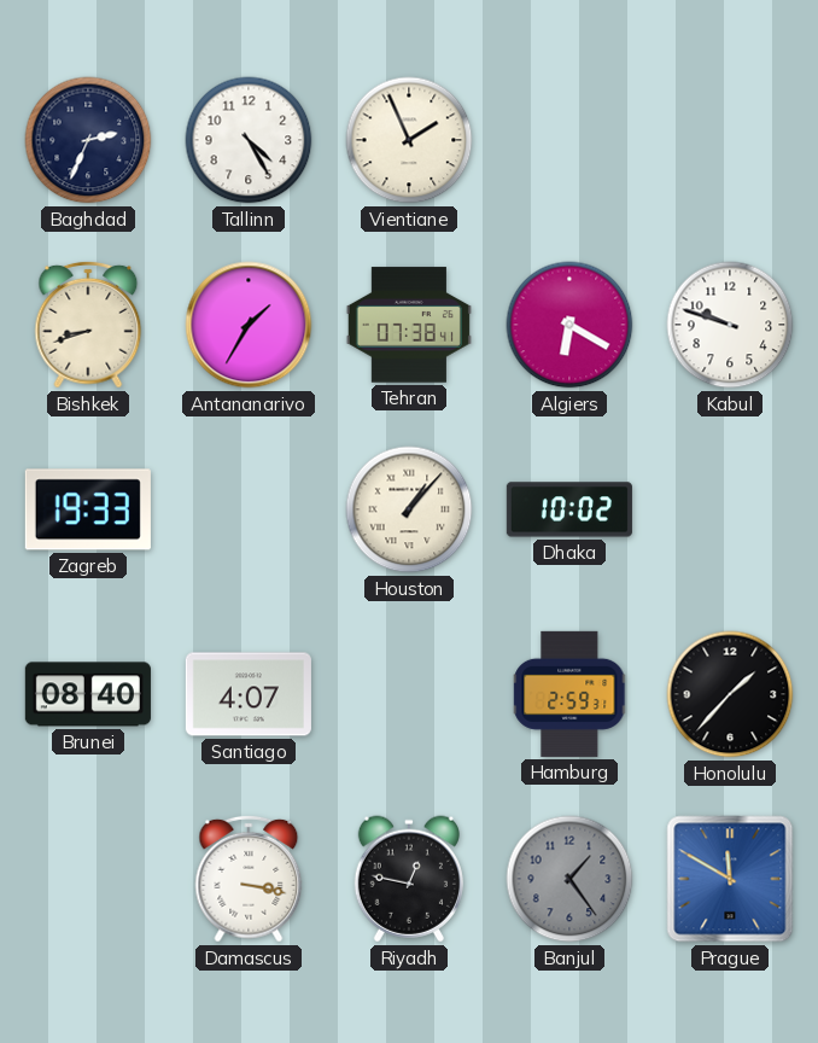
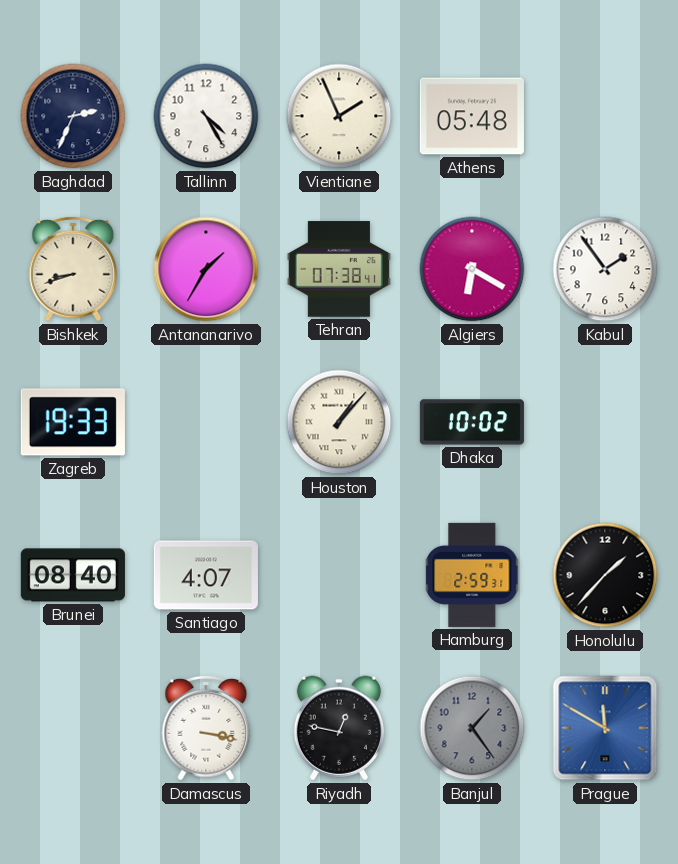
Athens: none -> 05:48
Kabul: 9:48 -> 1:54
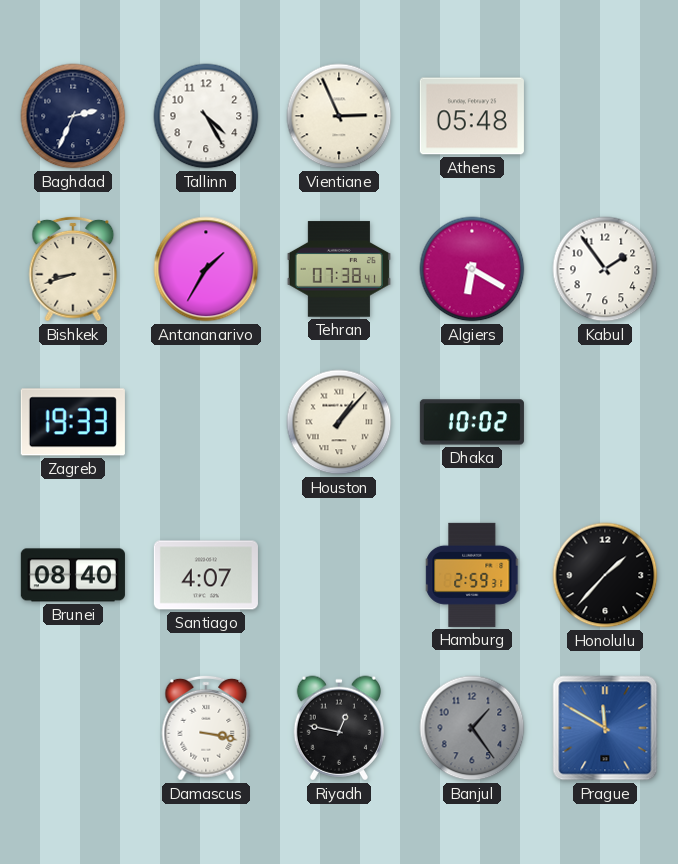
Vientiane: 1:56 -> 2:56
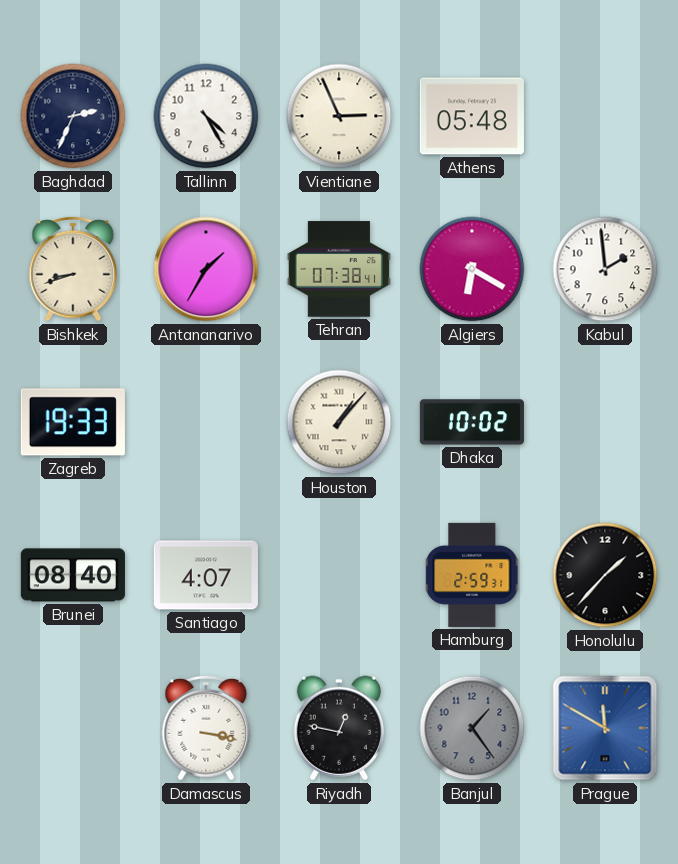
Kabul: 1:54 -> 1:59
